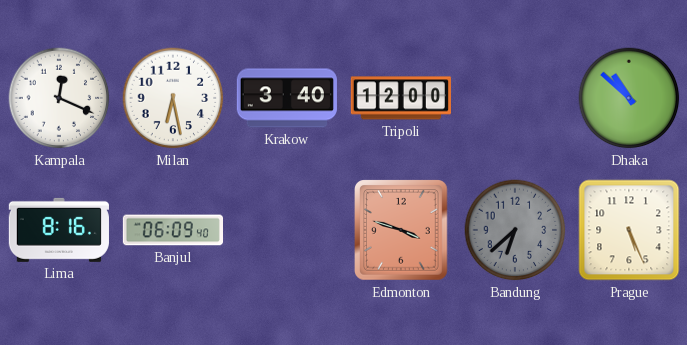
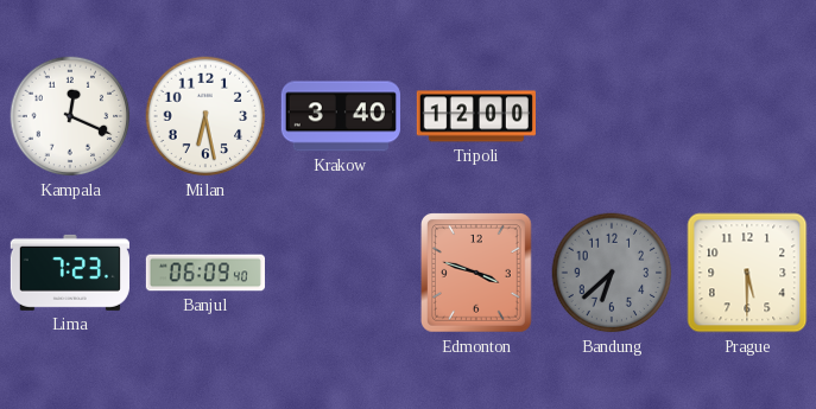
Dhaka: 10:52 -> none
Lima: 8:16 -> 7:23
Prague: 5:26 -> 5:30
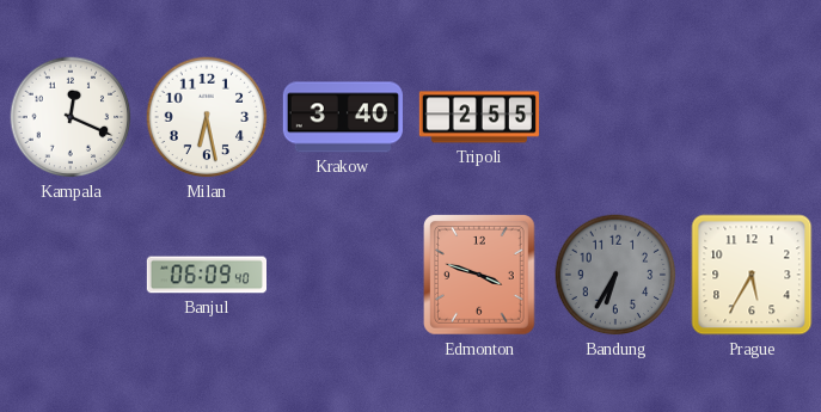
Tripoli: 12:00 -> 2:55
Lima: 7:23 -> none
Bandung: 6:38 -> 6:35
Prague: 5:30 -> 5:35
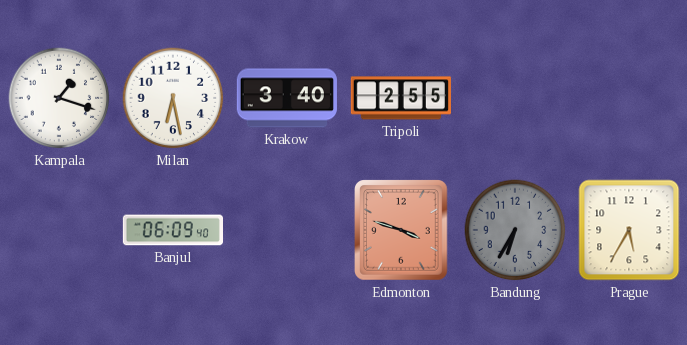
Kampala: 12:19 -> 1:18
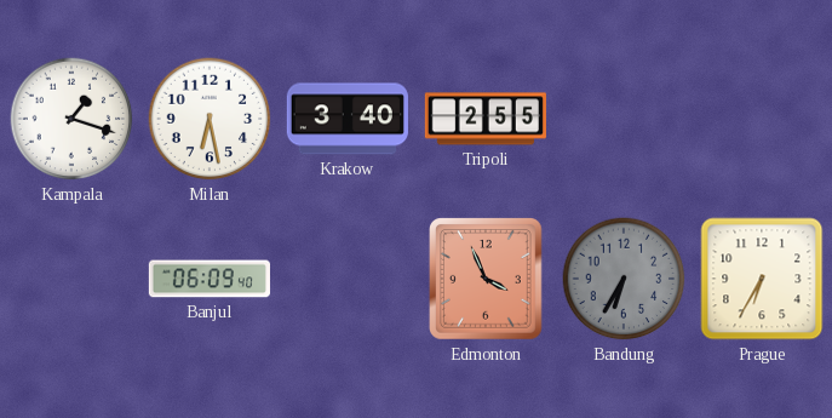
Edmonton: 3:48 -> 3:56
Prague: 5:35 -> 6:35
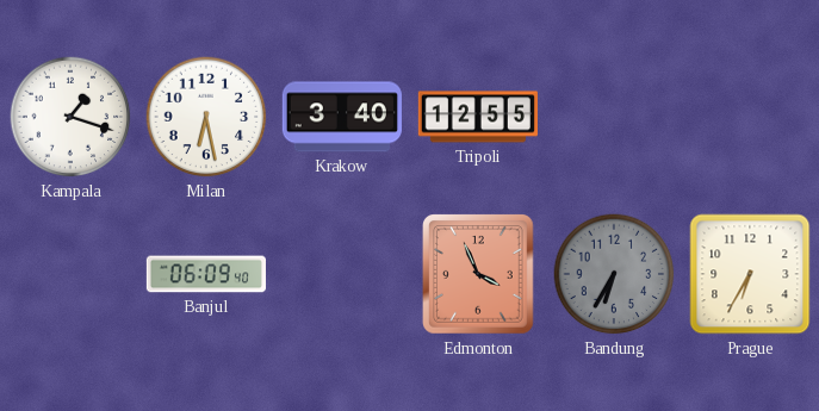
Tripoli: 2:55 -> 12:55
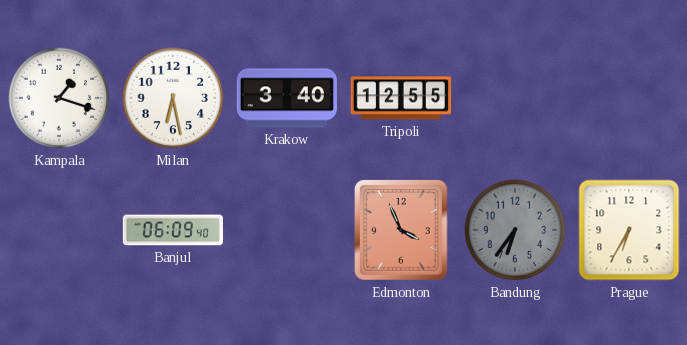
Bandung: 6:35 -> 6:36
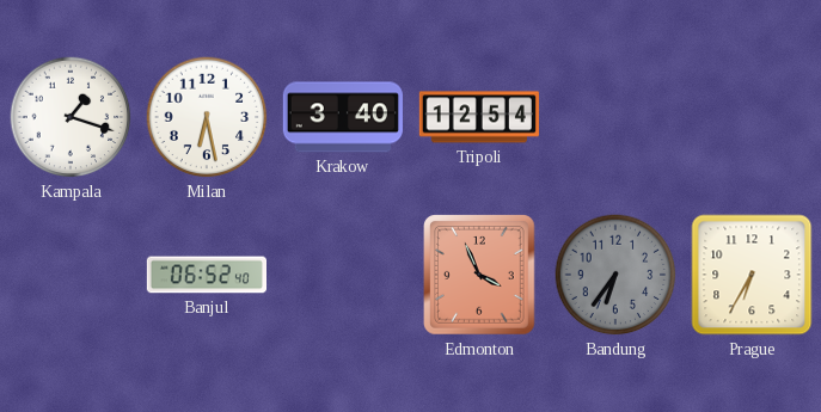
Tripoli: 12:55 -> 12:54
Banjul: 06:09 -> 06:52
